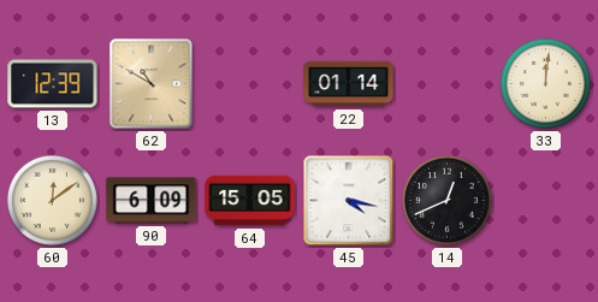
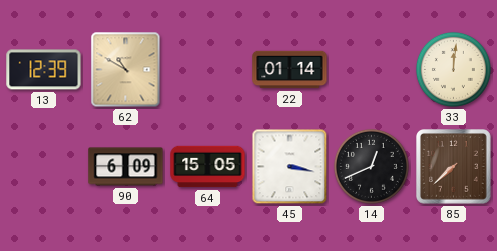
60: 12:09 -> none
45: 4:17 -> 3:17
85: none -> 7:38
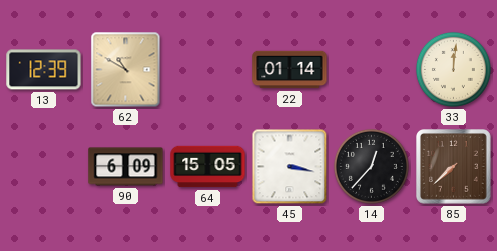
14: 12:41 -> 12:37
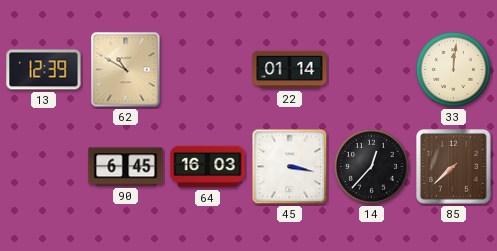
90: 6:09 -> 6:45
64: 15:05 -> 16:03
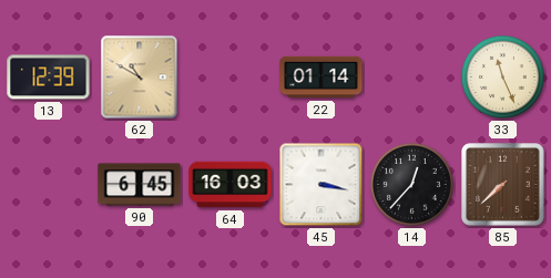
33: 12:01 -> 11:26
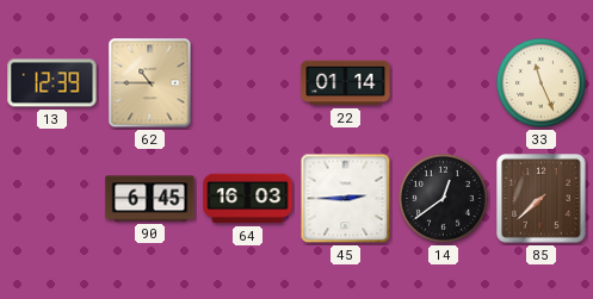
62: 10:50 -> 10:45
45: 3:17 -> 2:45
14: 12:37 -> 12:39
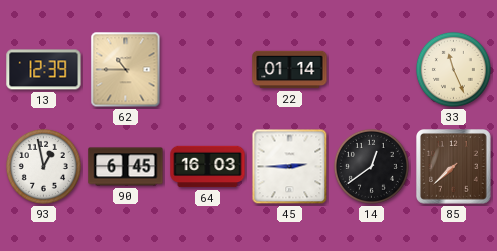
93: none -> 12:58
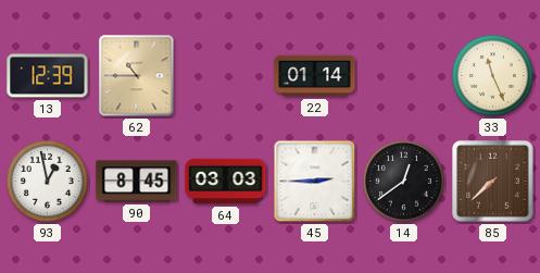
90: 6:45 -> 8:45
64: 16:03 -> 03:03
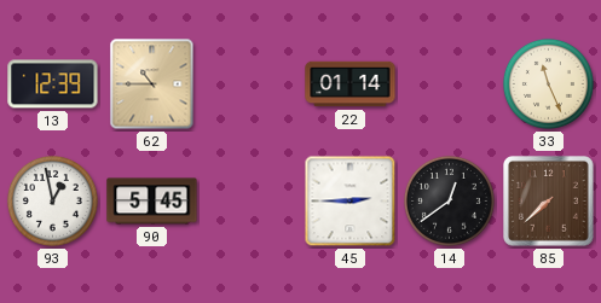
90: 8:45 -> 5:45
64: 03:03 -> none
